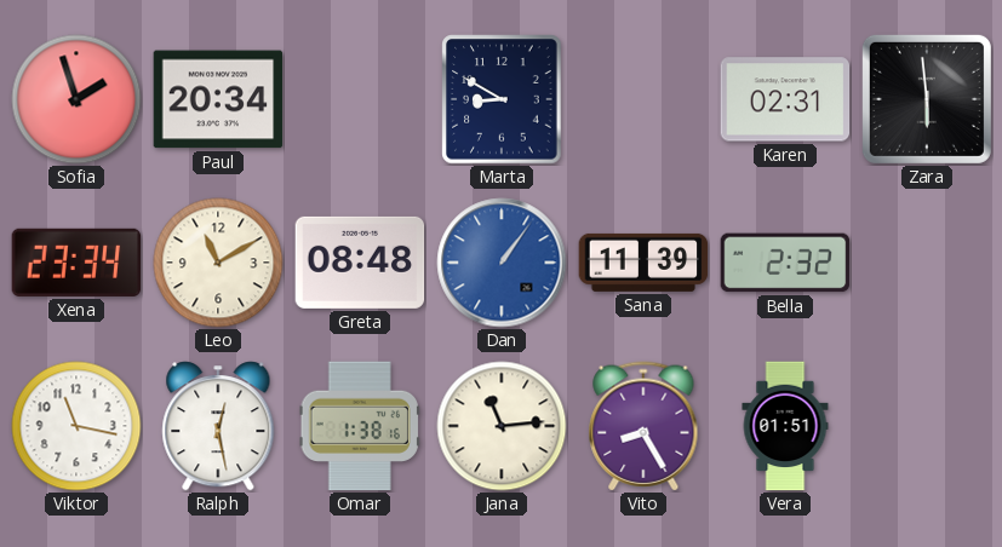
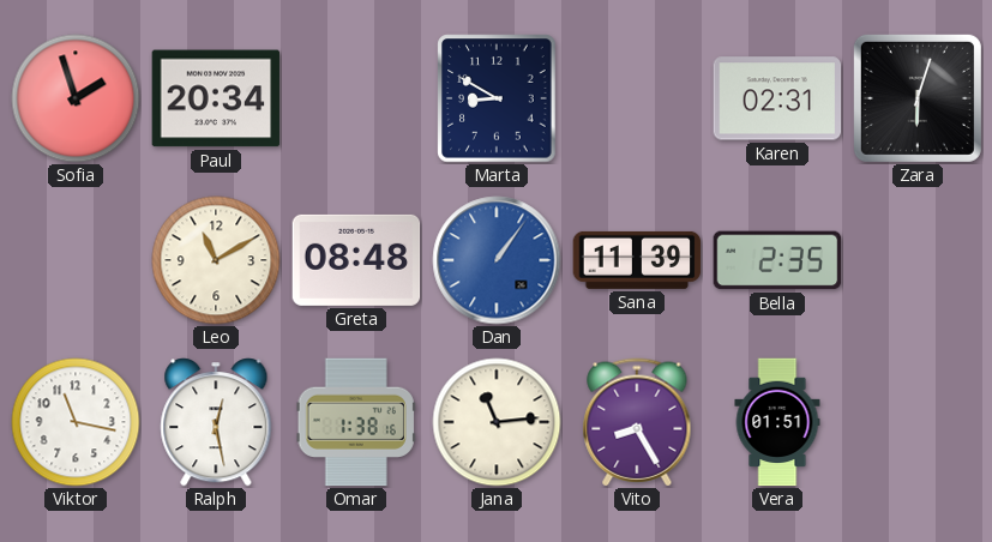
Zara: 5:59 -> 6:03
Xena: 23:34 -> none
Bella: 2:32 -> 2:35
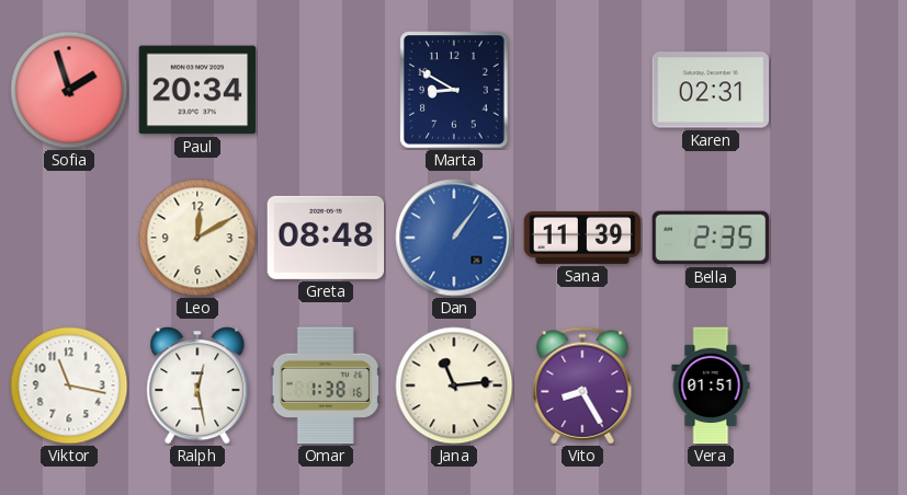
Zara: 6:03 -> none
Leo: 11:10 -> 12:10
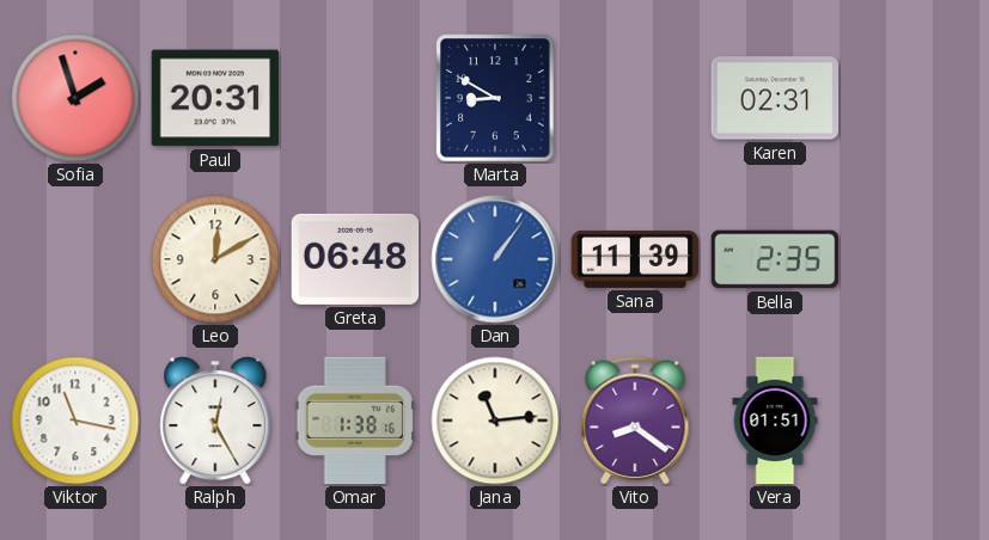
Paul: 20:34 -> 20:31
Greta: 08:48 -> 06:48
Ralph: 12:28 -> 12:25
Vito: 8:25 -> 8:21
